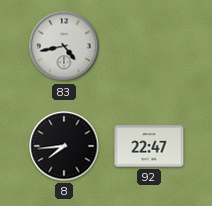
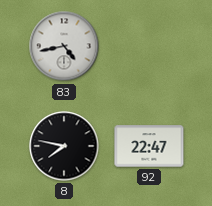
8: 7:44 -> 7:47
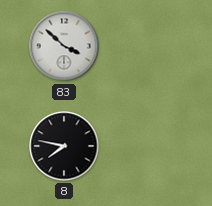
83: 4:43 -> 3:52
92: 22:47 -> none
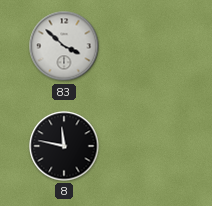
8: 7:47 -> 11:47
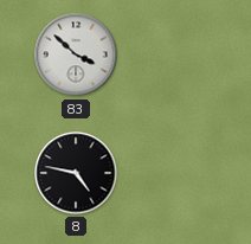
8: 11:47 -> 4:47
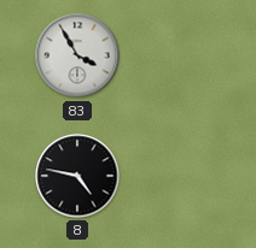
83: 3:52 -> 3:55
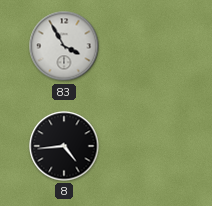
8: 4:47 -> 4:44
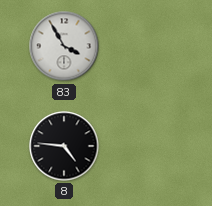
8: 4:44 -> 4:46
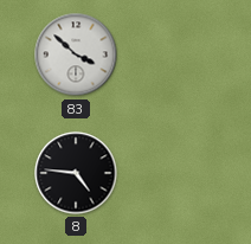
83: 3:55 -> 3:52
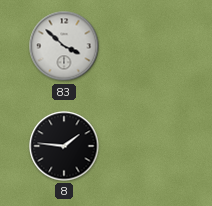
8: 4:46 -> 1:46
